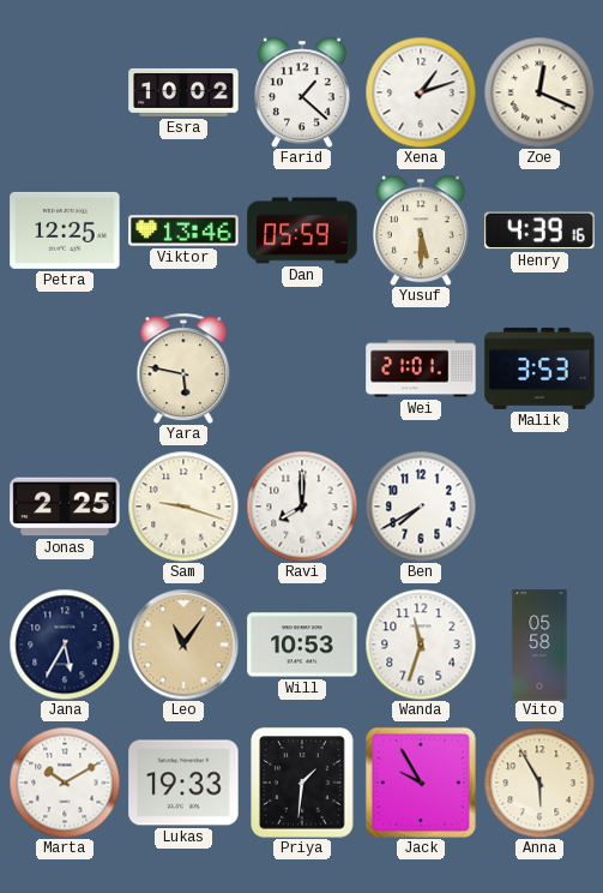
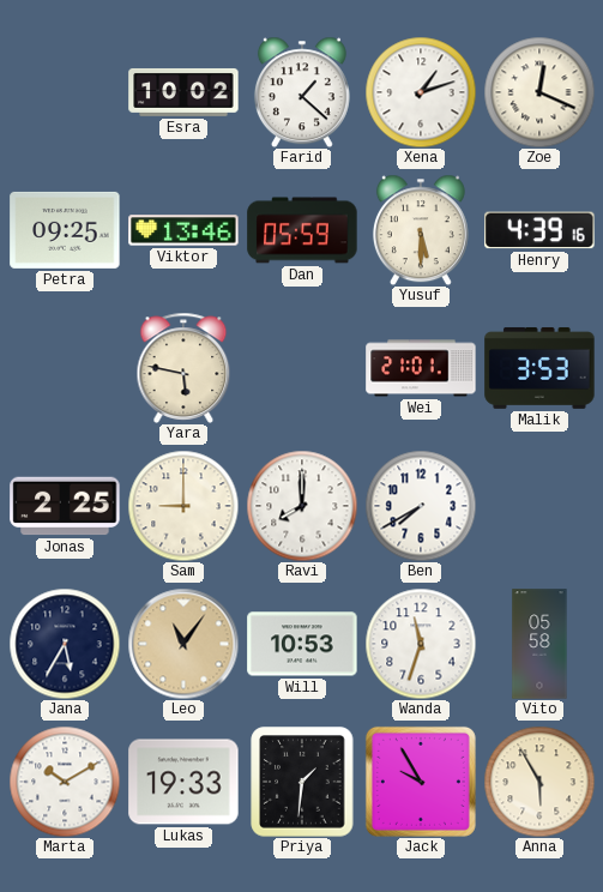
Petra: 12:25 -> 09:25
Sam: 9:18 -> 9:00
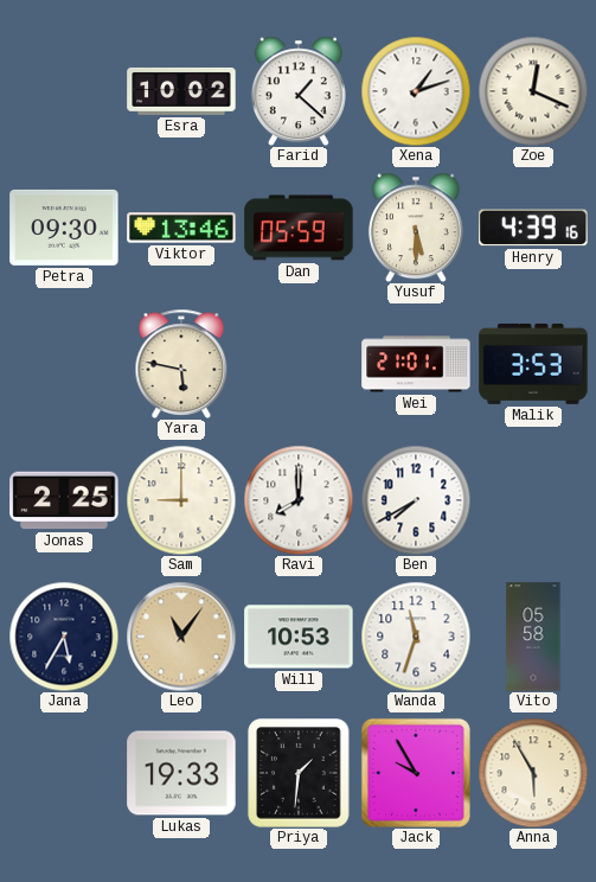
Petra: 09:25 -> 09:30
Marta: 10:10 -> none
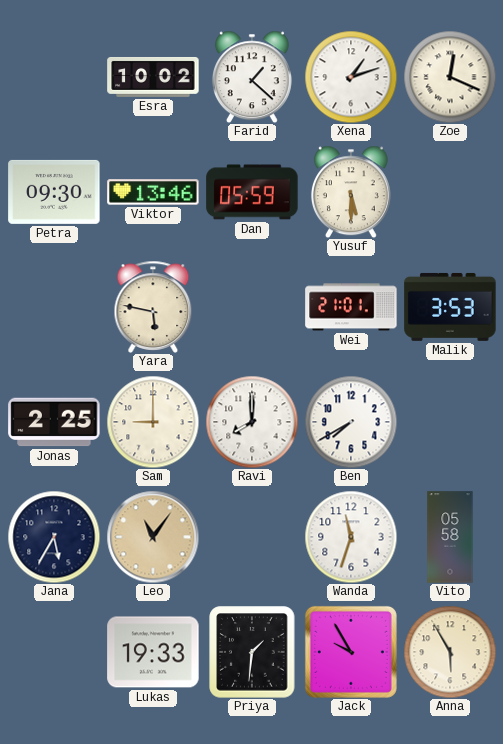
Henry: 4:39 -> none
Will: 10:53 -> none
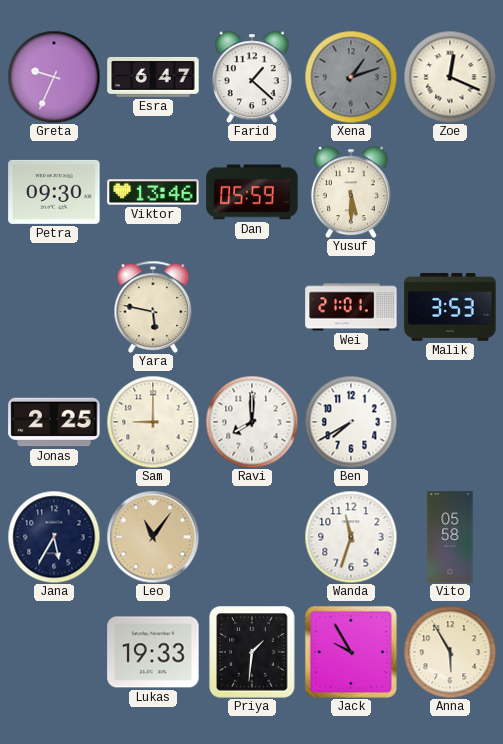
Greta: none -> 9:34
Esra: 10:02 -> 6:47
Xena dial: white -> grey
